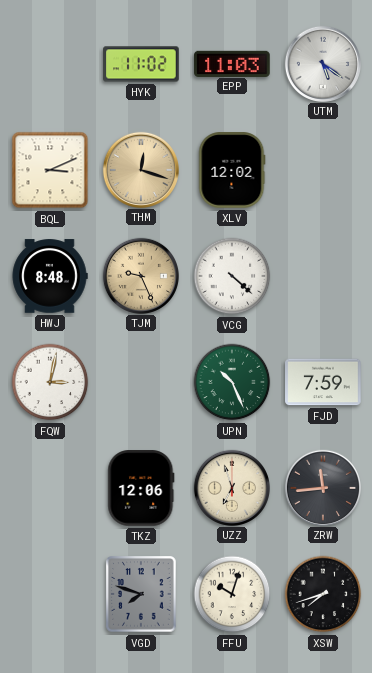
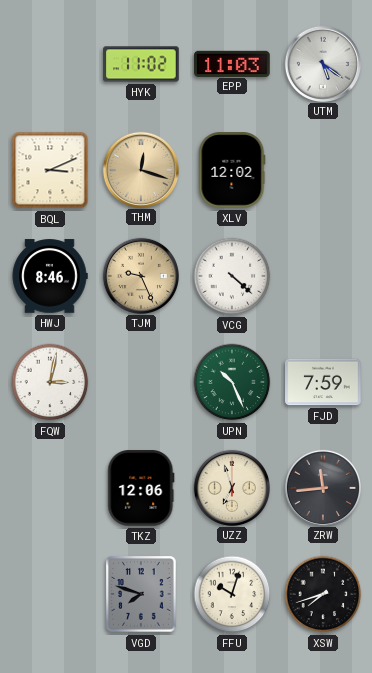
HWJ: 8:48 -> 8:46
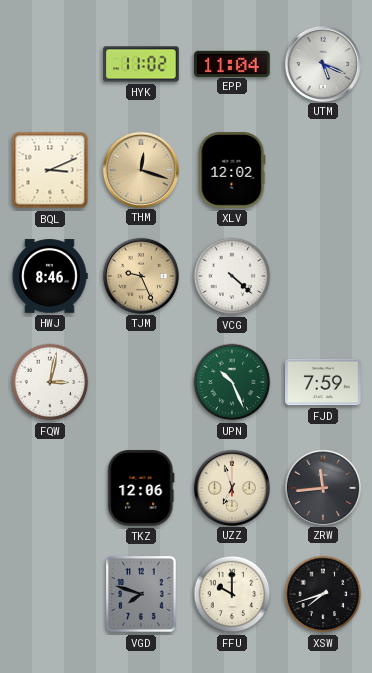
EPP: 11:03 -> 11:04
UTM: 5:21 -> 5:19
FFU: 10:03 -> 10:00
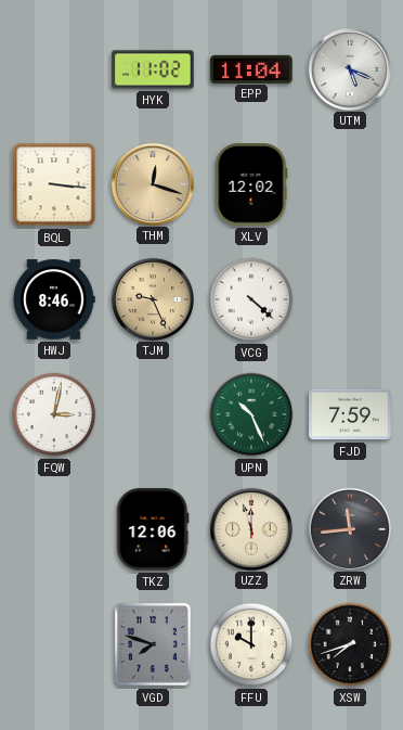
BQL: 3:11 -> 3:16
UZZ: 6:57 -> 11:57
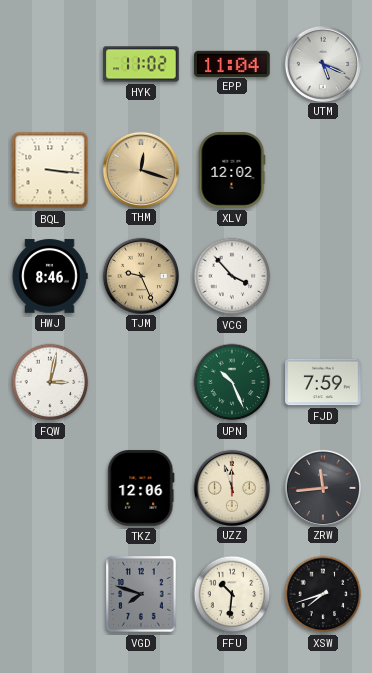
VCG: 4:22 -> 3:53
FFU: 10:00 -> 10:31
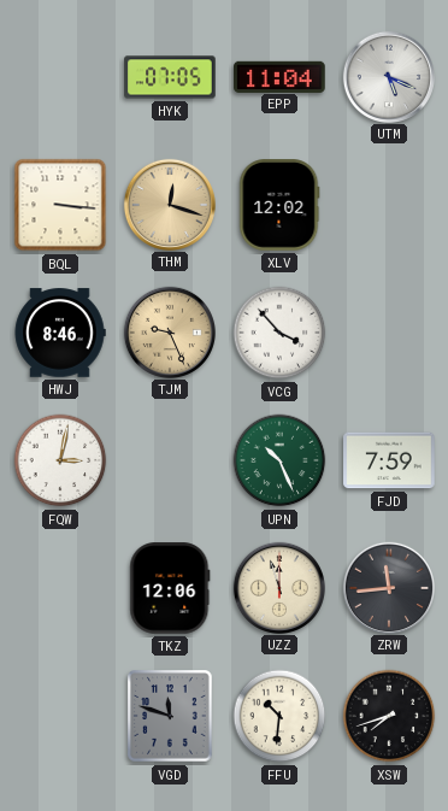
HYK: 11:02 -> 07:05
VGD: 7:48 -> 11:48
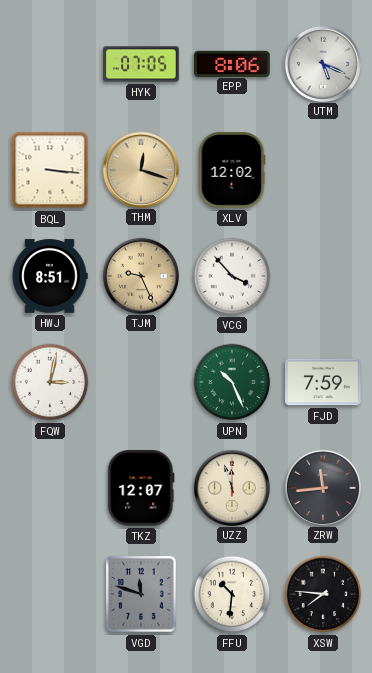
EPP: 11:04 -> 8:06
HWJ: 8:46 -> 8:51
TKZ: 12:06 -> 12:07
XSW: 7:42 -> 7:46
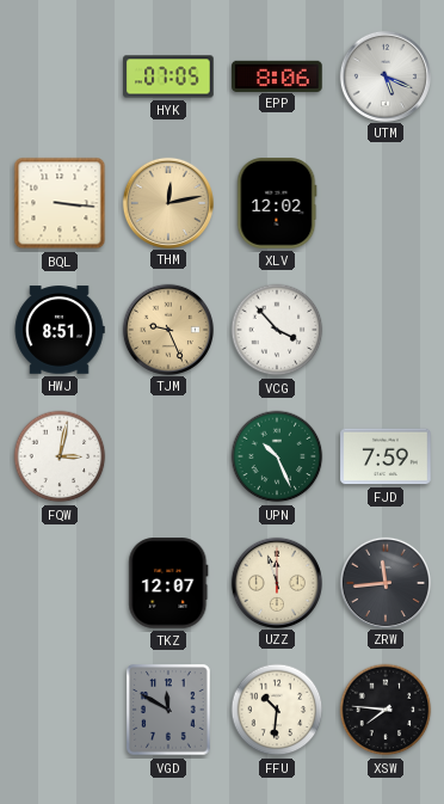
THM: 12:18 -> 12:13
VGD: 11:48 -> 11:50
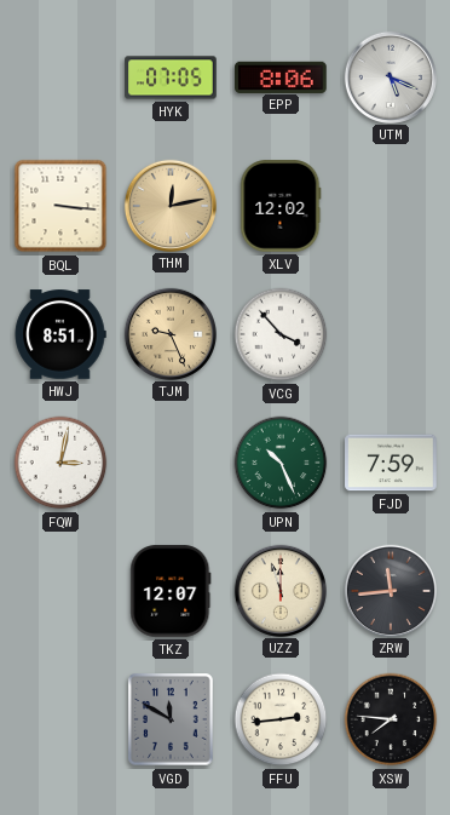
FFU: 10:31 -> 2:44
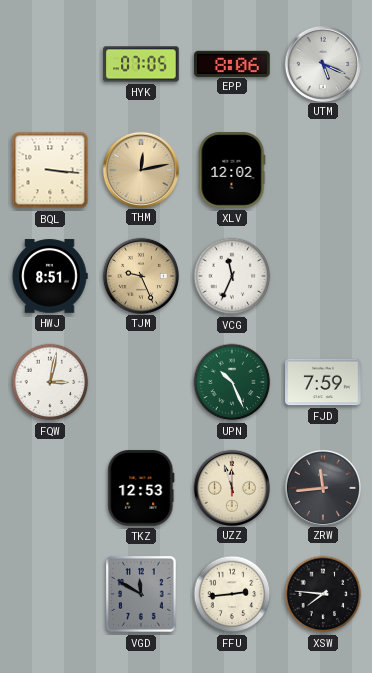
VCG: 3:53 -> 11:34
TKZ: 12:07 -> 12:53
